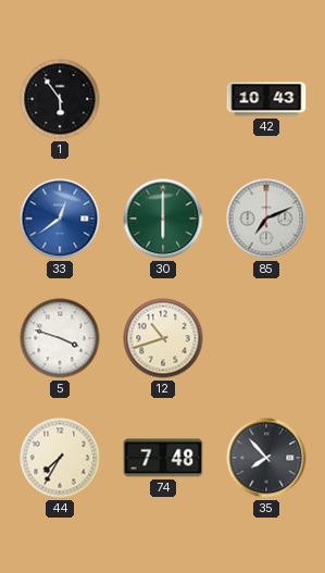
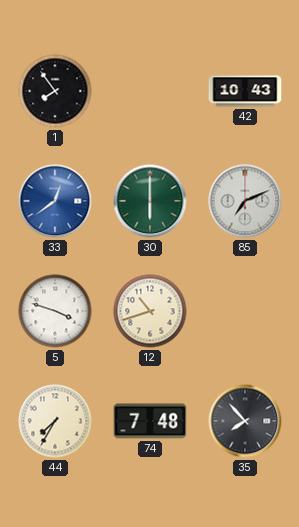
1: 5:54 -> 7:54
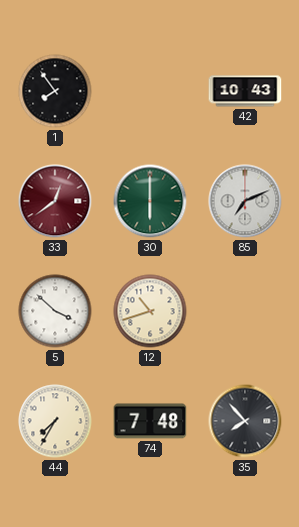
33 dial: blue -> burgundy
5: 3:48 -> 3:52
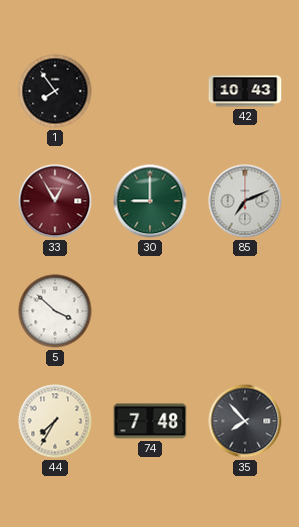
33: 12:39 -> 12:55
30: 6:00 -> 9:00
12: 10:42 -> none
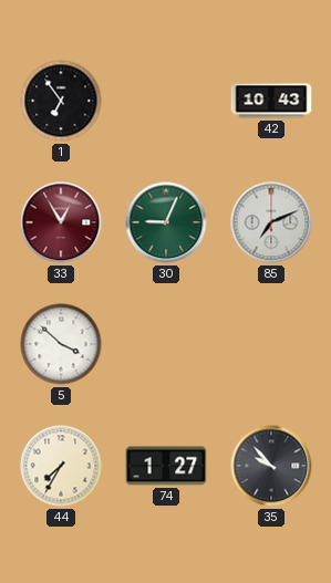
1: 7:54 -> 6:54
30: 9:00 -> 9:04
74: 7:48 -> 1:27
35: 7:53 -> 9:53
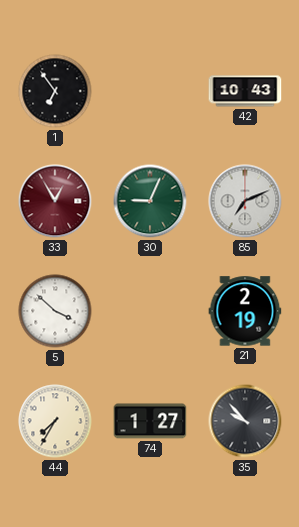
21: none -> 2:19
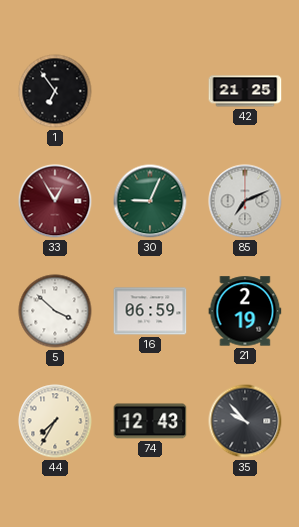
42: 10:43 -> 21:25
16: none -> 06:59
74: 1:27 -> 12:43
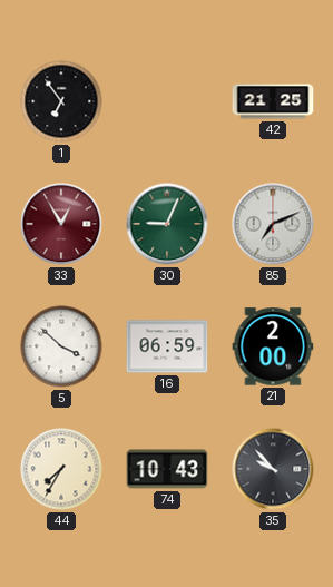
21: 2:19 -> 2:00
74: 12:43 -> 10:43
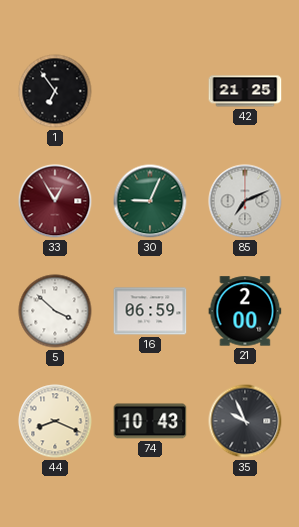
44: 7:35 -> 8:19
35: 9:53 -> 9:56
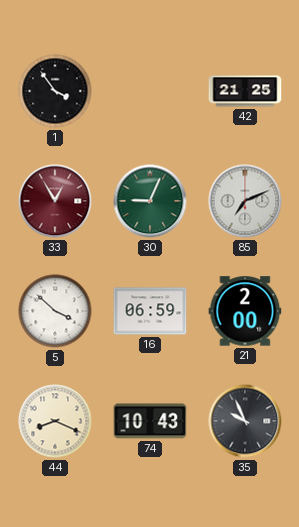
1: 6:54 -> 3:54
